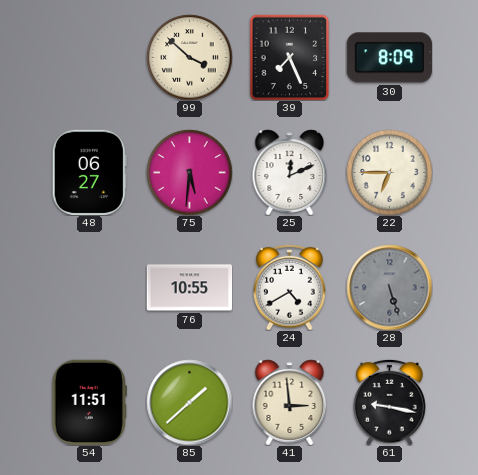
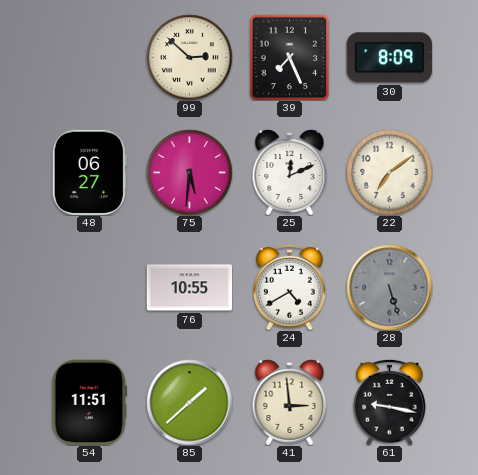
99: 3:52 -> 2:52
22: 6:45 -> 7:09
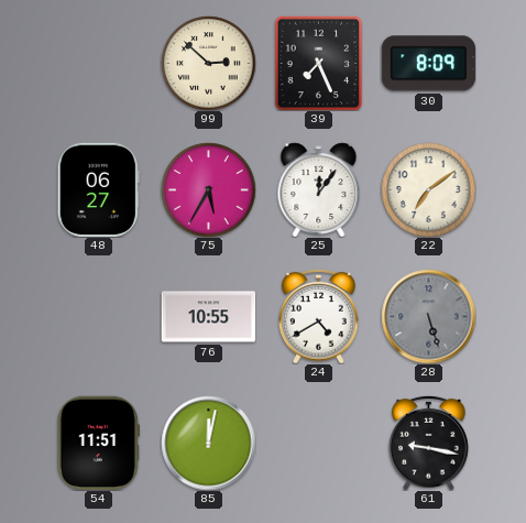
75: 5:31 -> 5:35
25: 12:11 -> 12:06
85: 1:38 -> 12:02
41: 2:59 -> none
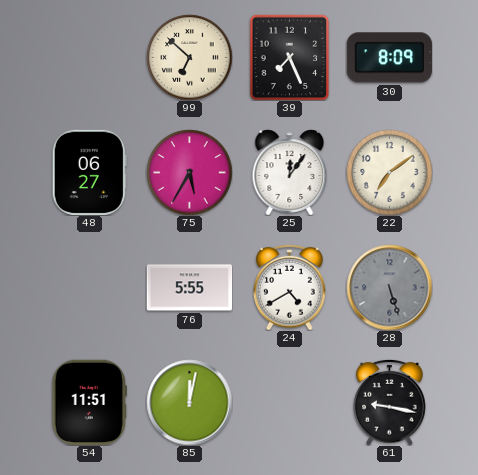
99: 2:52 -> 6:52
76: 10:55 -> 5:55
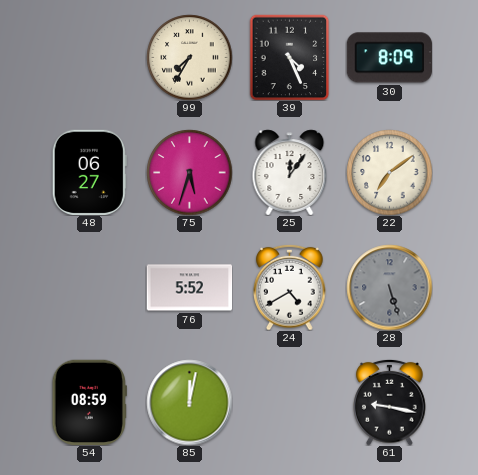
99: 6:52 -> 7:35
39: 7:26 -> 4:26
75: 5:35 -> 5:33
76: 5:55 -> 5:52
54: 11:51 -> 08:59
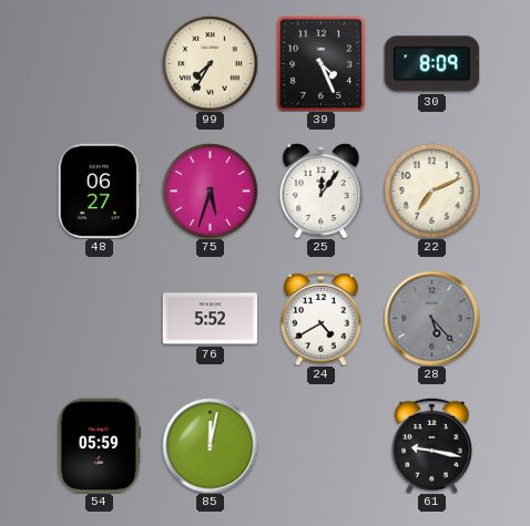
22: 7:09 -> 7:11
28: 5:27 -> 5:23
54: 08:59 -> 05:59
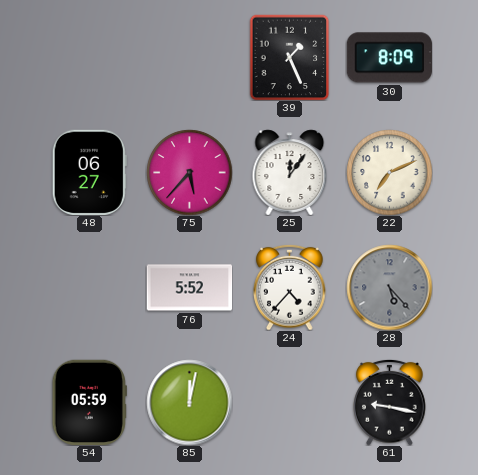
99: 7:35 -> none
39: 4:26 -> 1:26
75: 5:33 -> 5:37
24: 4:40 -> 4:37
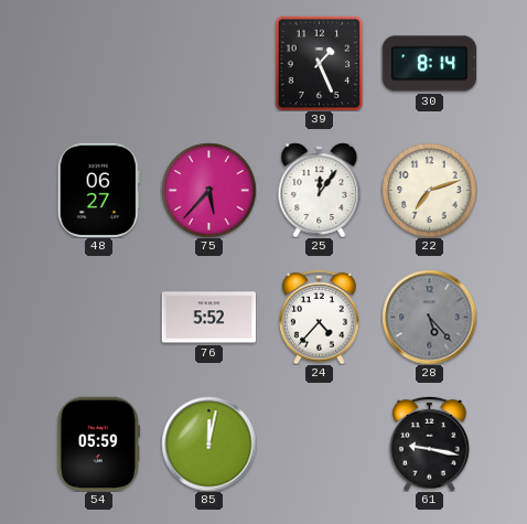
30: 8:09 -> 8:14
22: 7:11 -> 7:12
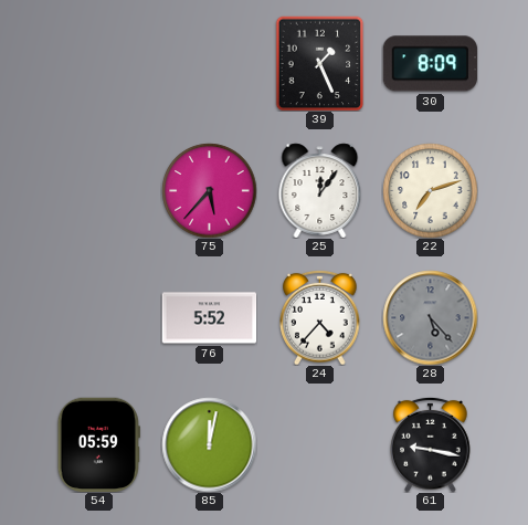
30: 8:14 -> 8:09
48: 06:27 -> none
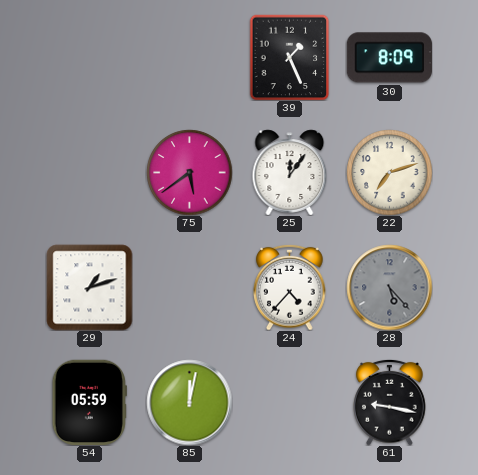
75: 5:37 -> 5:39
29: none -> 1:12
76: 5:52 -> none
